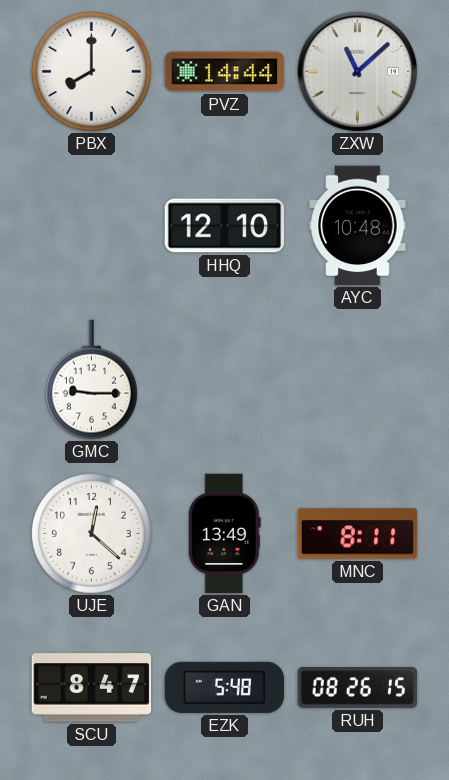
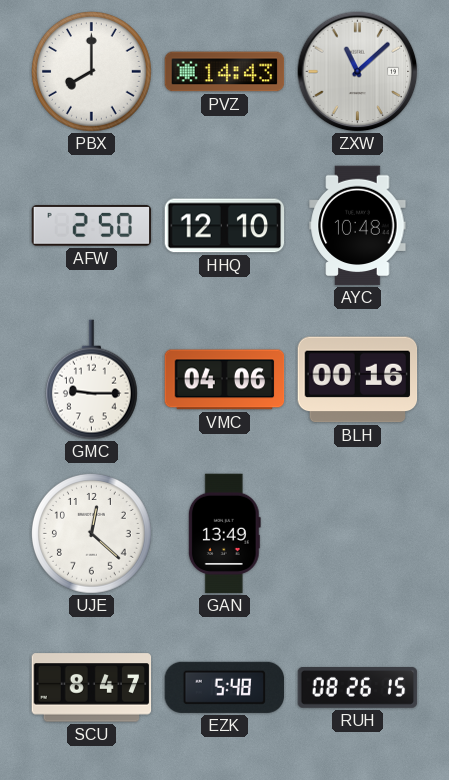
PVZ: 14:44 -> 14:43
AFW: none -> 2:50
VMC: none -> 04:06
BLH: none -> 00:16
MNC: 8:11 -> none
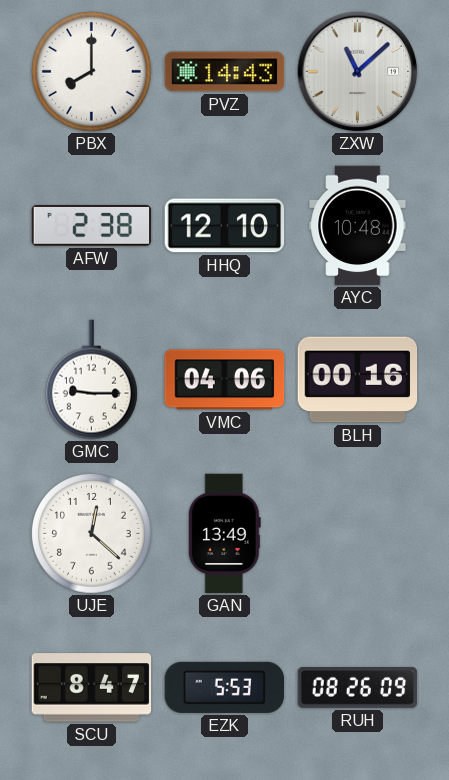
AFW: 2:50 -> 2:38
EZK: 5:48 -> 5:53
RUH: 08:26:15 -> 08:26:09
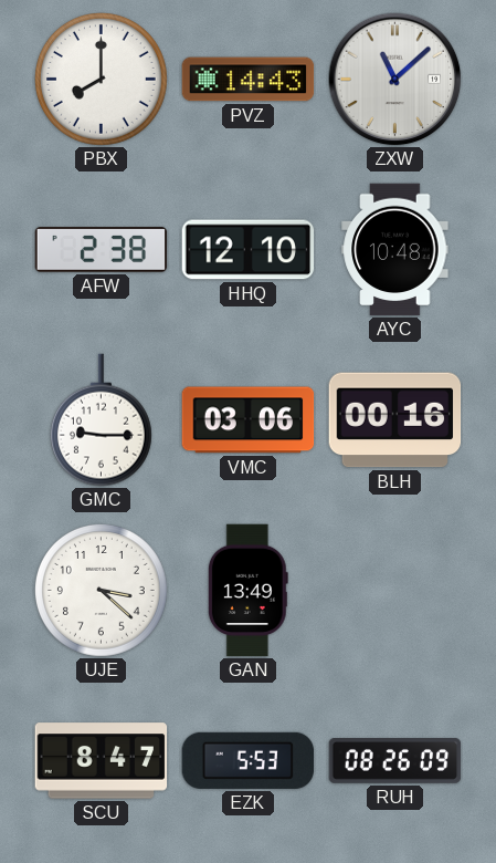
VMC: 04:06 -> 03:06
UJE: 12:22 -> 3:22
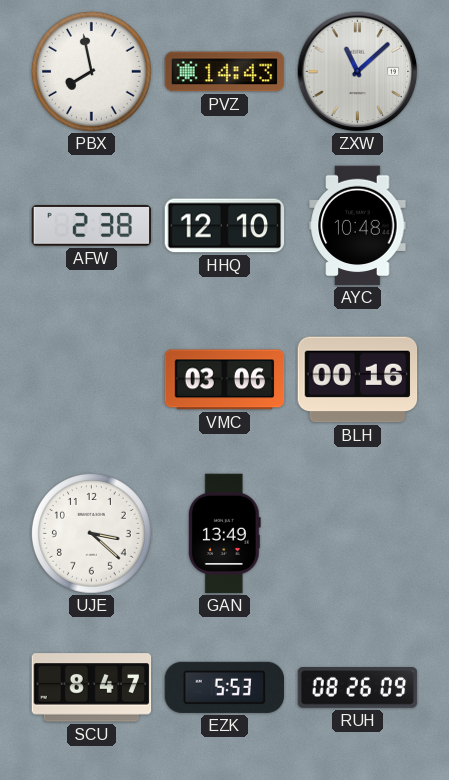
PBX: 8:00 -> 7:58
GMC: 9:15 -> none
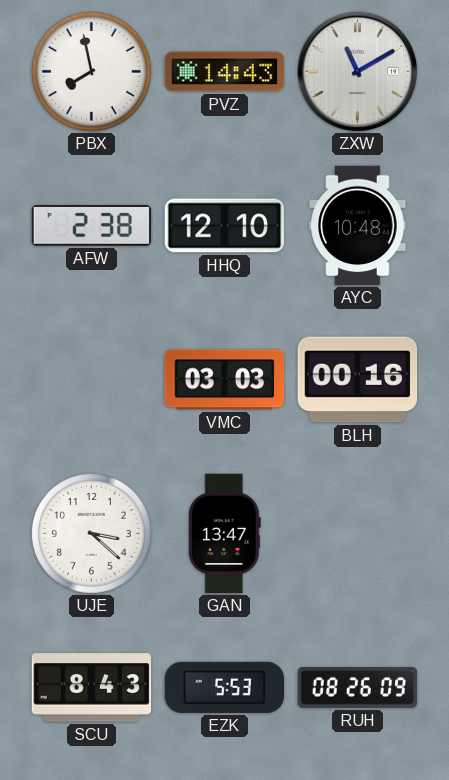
ZXW: 11:08 -> 11:10
VMC: 03:06 -> 03:03
GAN: 13:49 -> 13:47
SCU: 8:47 -> 8:43
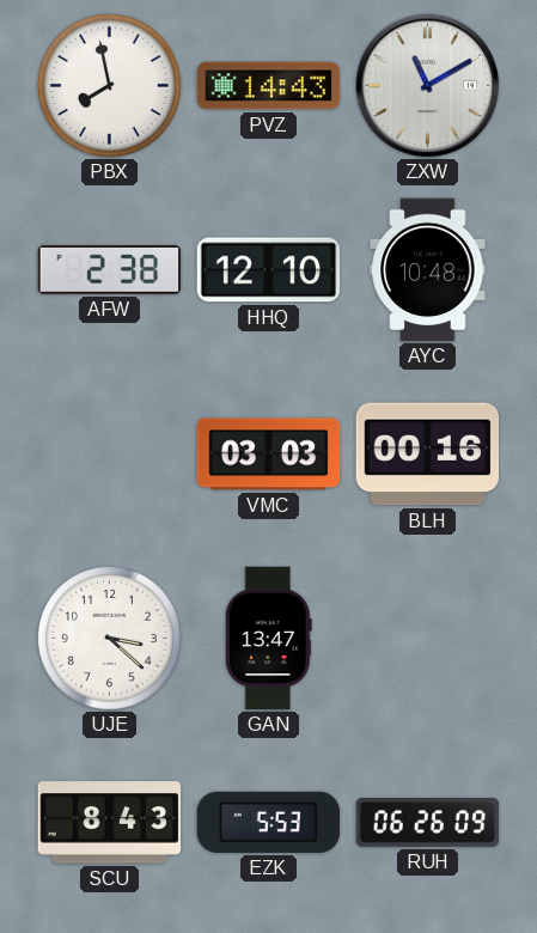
RUH: 08:26 -> 06:26
